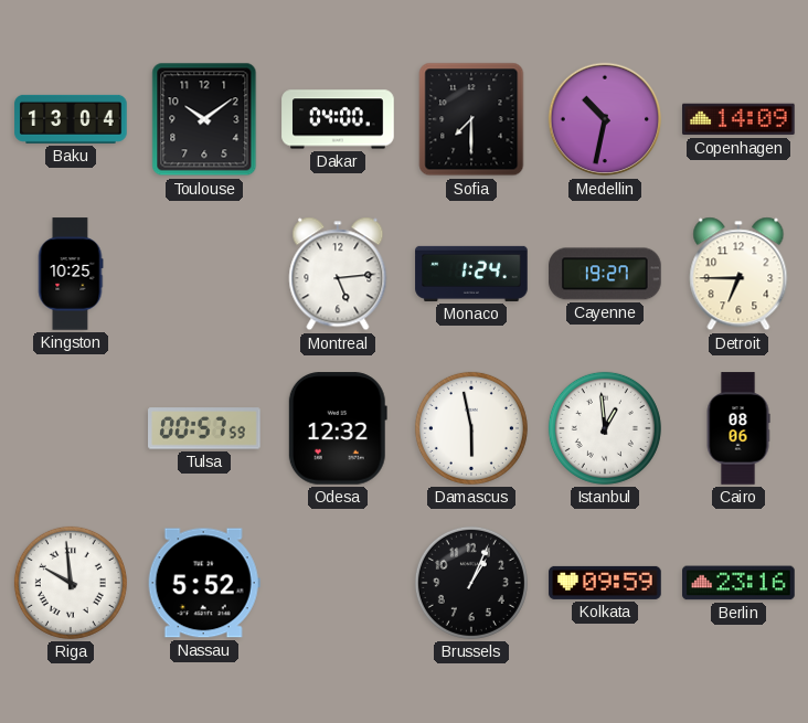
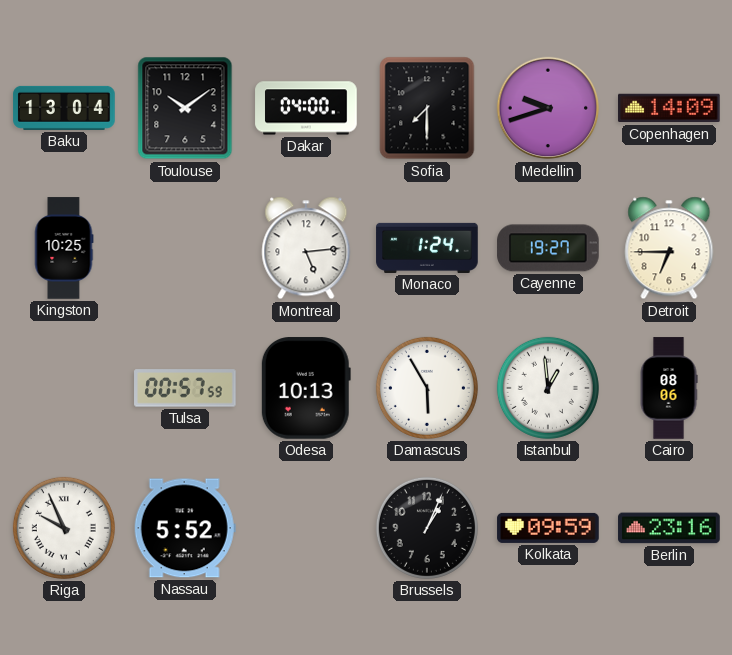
Medellin: 10:32 -> 9:42
Odesa: 12:32 -> 10:13
Damascus: 5:58 -> 5:55
Riga: 9:59 -> 9:56
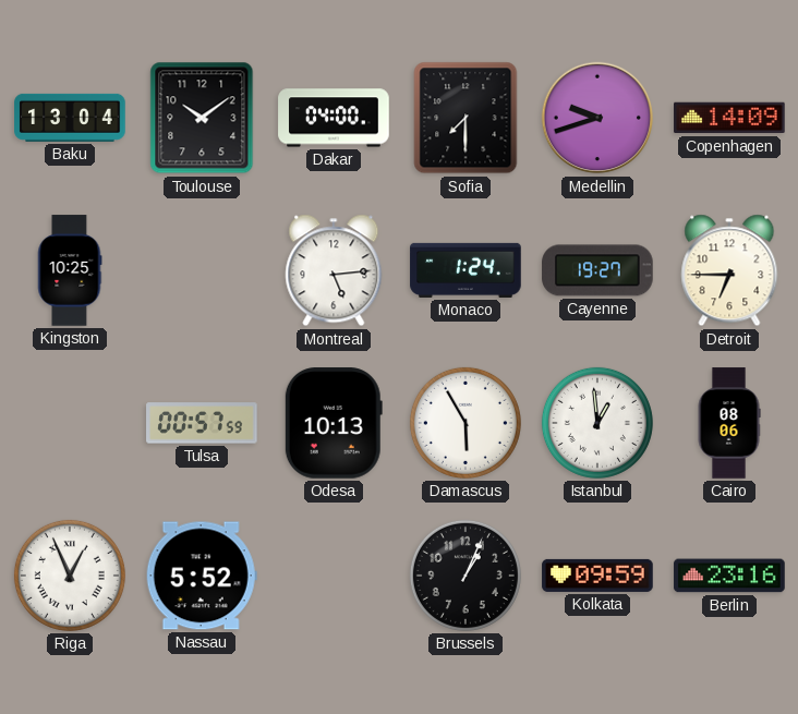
Riga: 9:56 -> 12:56
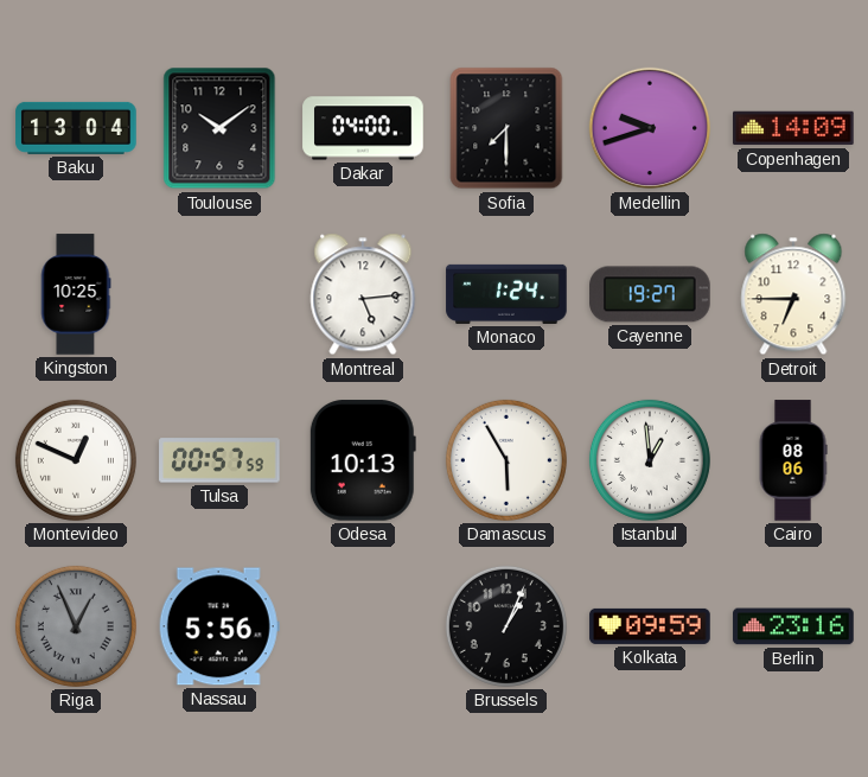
Montevideo: none -> 12:49
Riga dial: white -> grey
Nassau: 5:52 -> 5:56
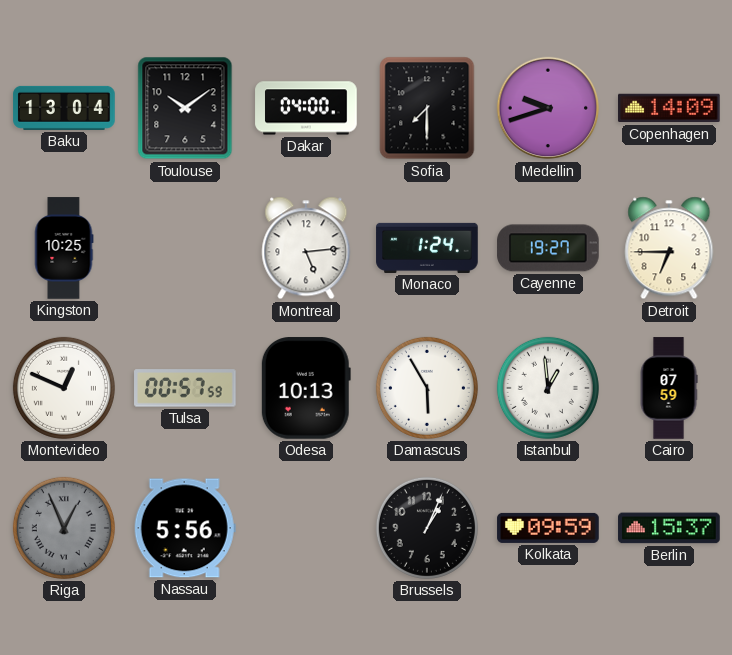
Cairo: 08:06 -> 07:59
Berlin: 23:16 -> 15:37
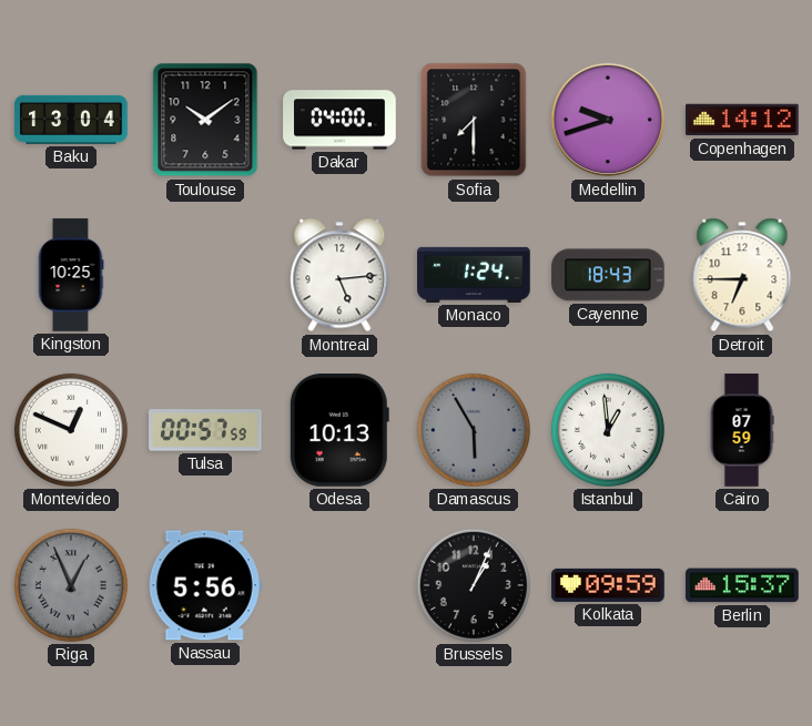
Copenhagen: 14:09 -> 14:12
Cayenne: 19:27 -> 18:43
Damascus dial: white -> grey
